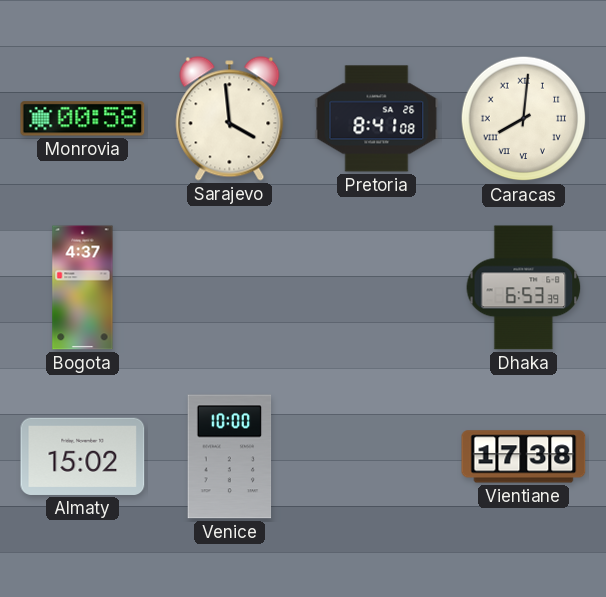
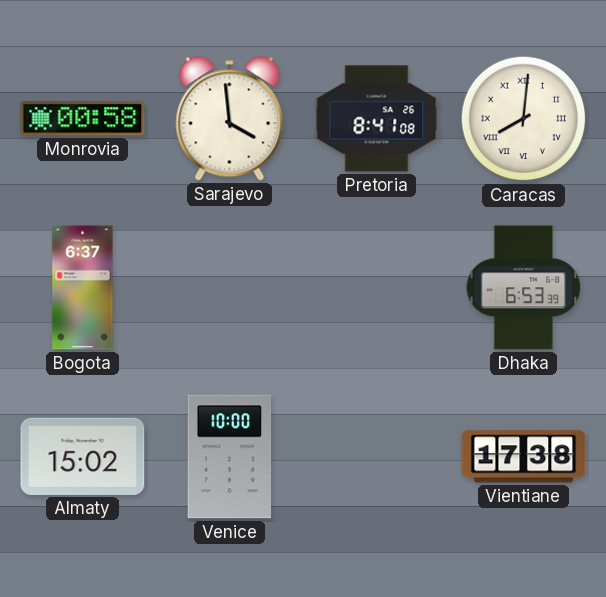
Bogota: 4:37 -> 6:37
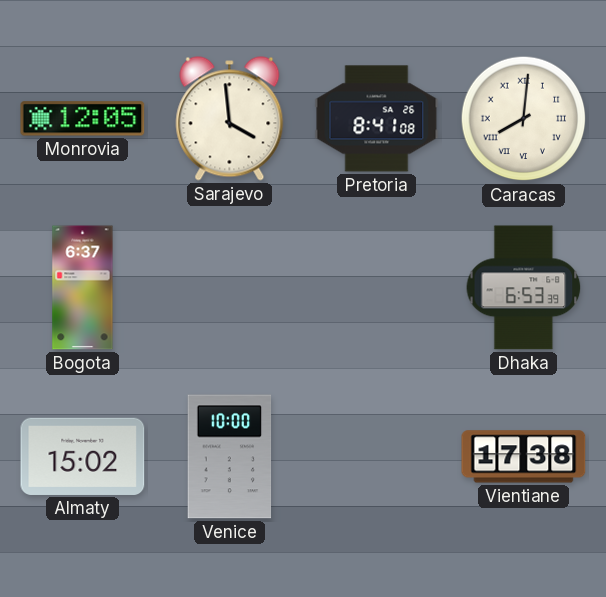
Monrovia: 00:58 -> 12:05
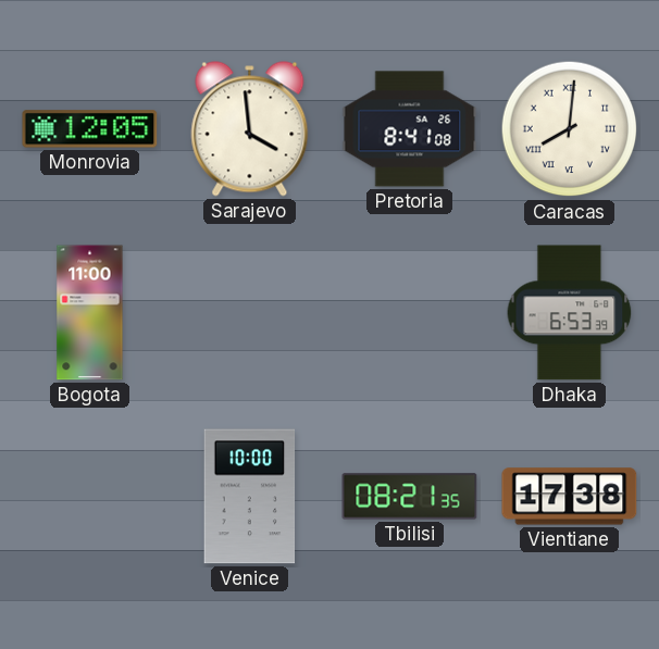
Bogota: 6:37 -> 11:00
Almaty: 15:02 -> none
Tbilisi: none -> 08:21
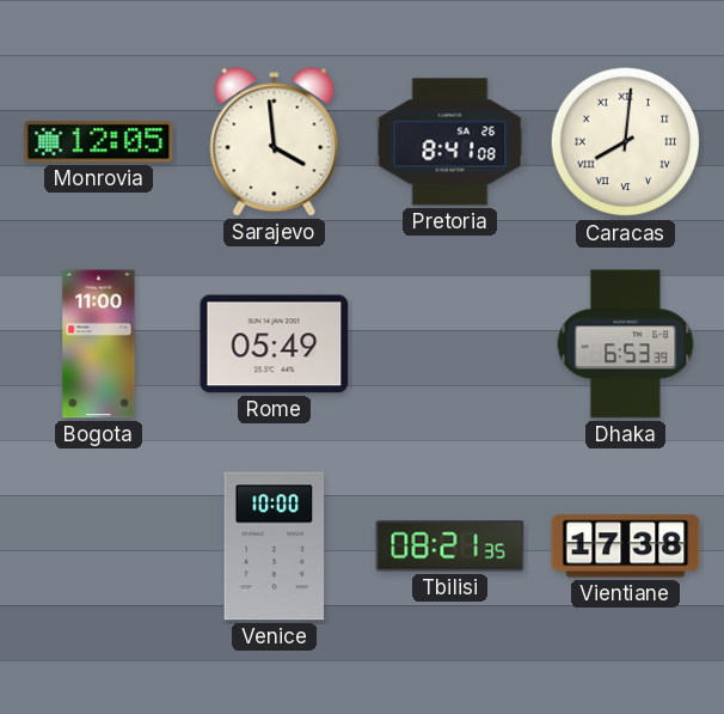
Rome: none -> 05:49
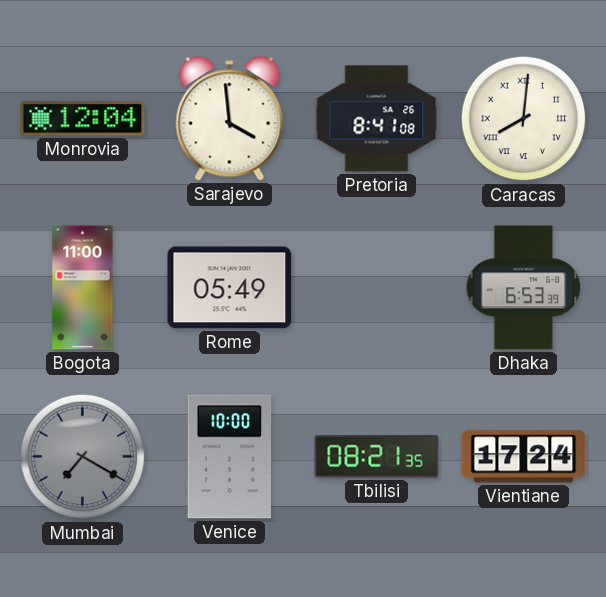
Monrovia: 12:05 -> 12:04
Mumbai: none -> 7:20
Vientiane: 17:38 -> 17:24
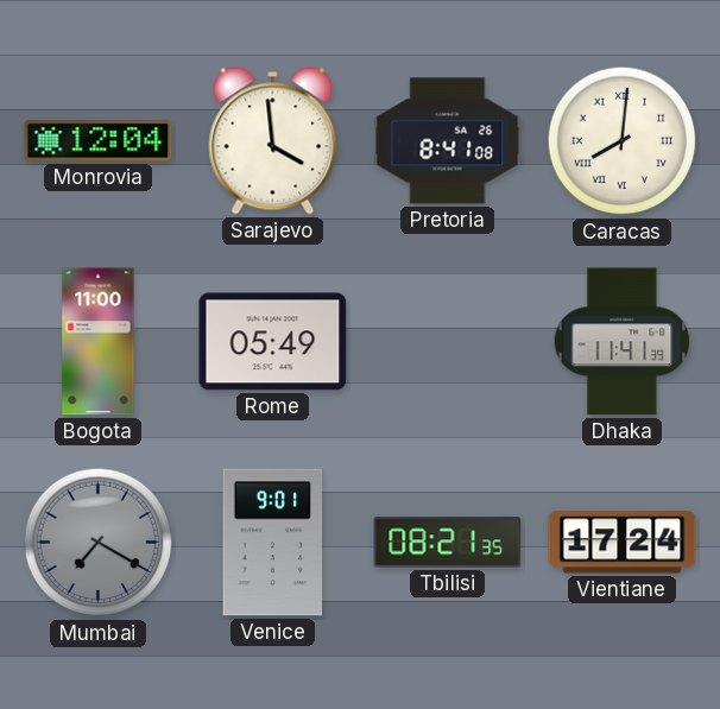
Dhaka: 6:53 -> 11:41
Venice: 10:00 -> 9:01
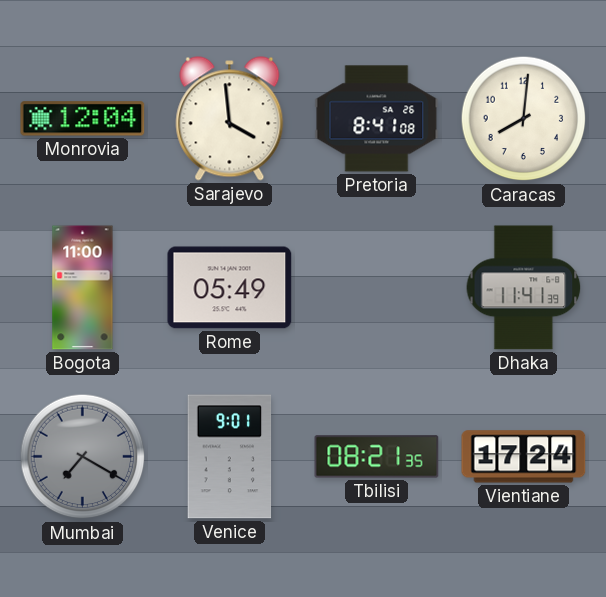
Caracas numerals: Roman -> Arabic
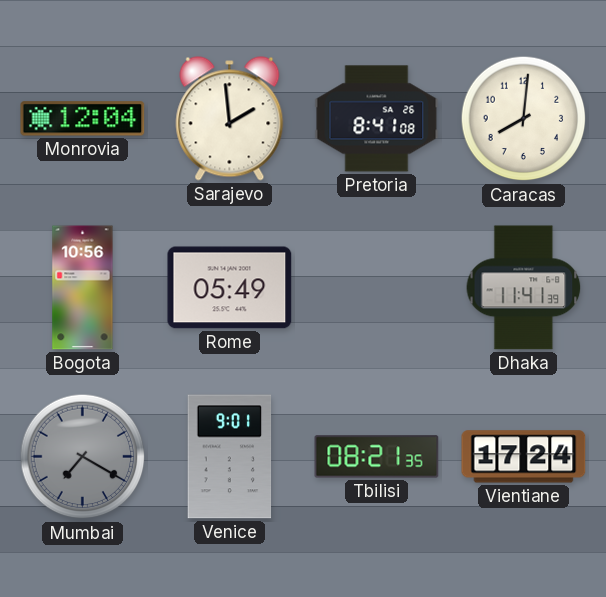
Sarajevo: 3:59 -> 1:59
Bogota: 11:00 -> 10:56
